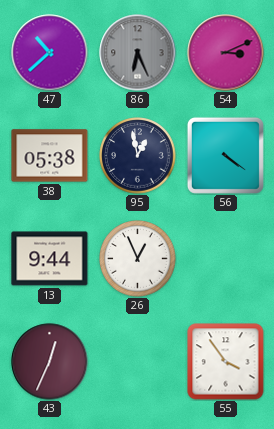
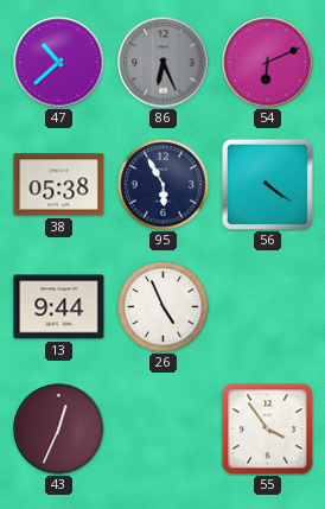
54: 3:11 -> 6:11
95: 12:58 -> 5:55
26: 12:56 -> 4:56
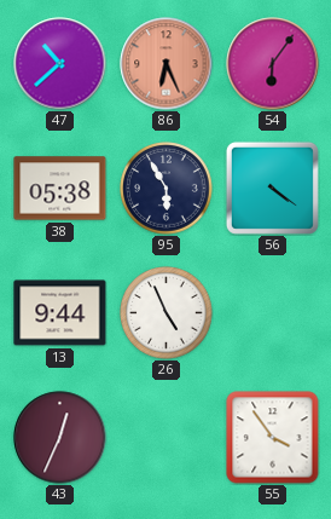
86 dial: grey -> salmon
54: 6:11 -> 6:06
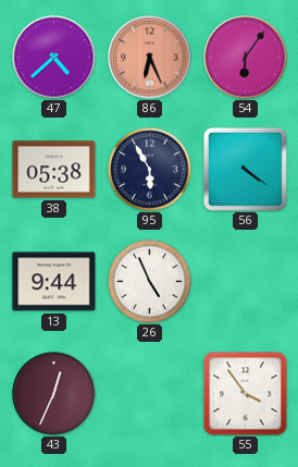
47: 10:38 -> 4:38
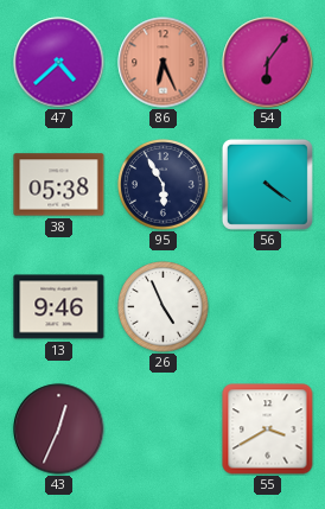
13: 9:44 -> 9:46
55: 3:54 -> 3:40
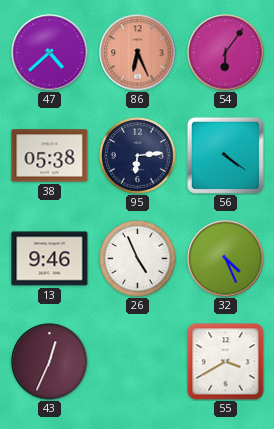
95: 5:55 -> 6:14
32: none -> 4:26
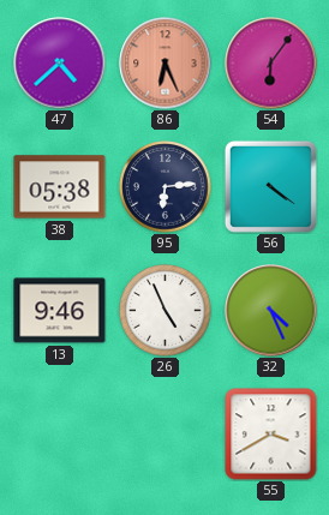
43: 12:34 -> none
